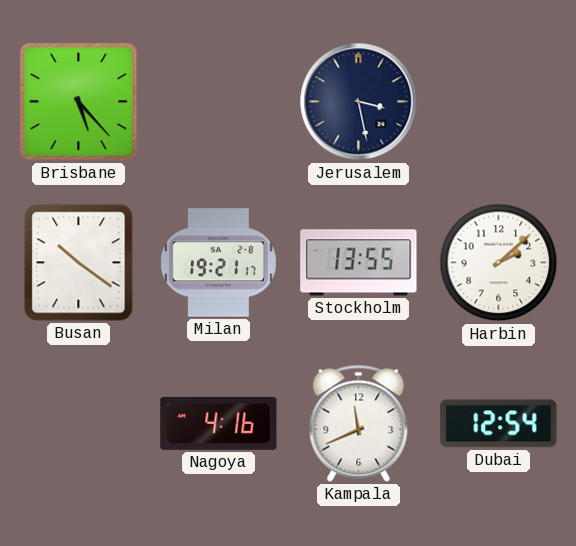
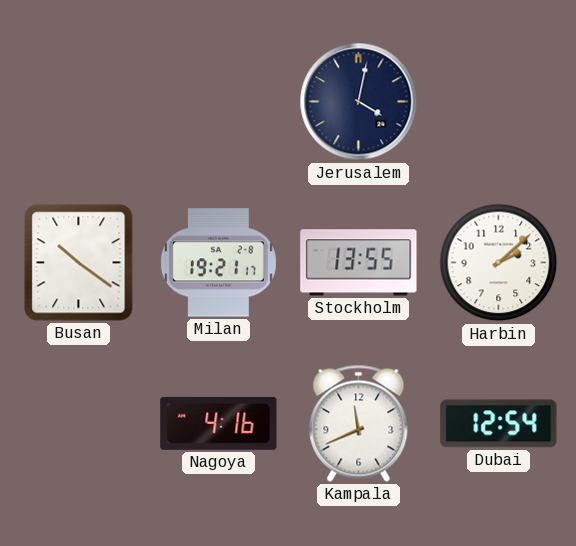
Brisbane: 5:23 -> none
Jerusalem: 3:28 -> 4:02
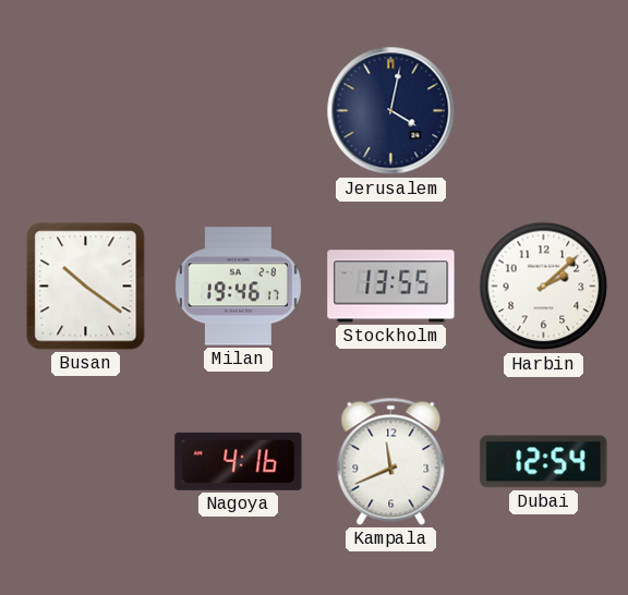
Milan: 19:21 -> 19:46
